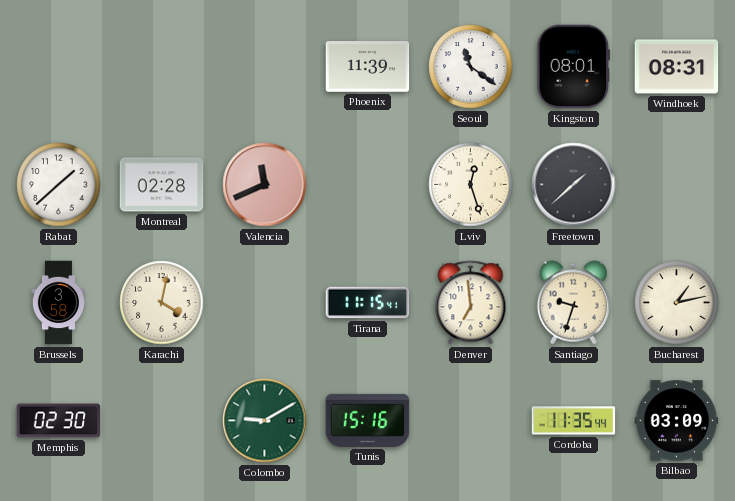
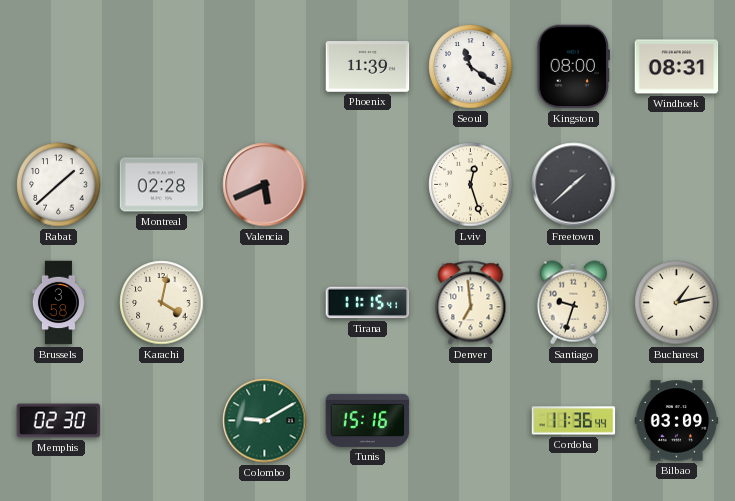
Kingston: 08:01 -> 08:00
Valencia: 11:41 -> 5:41
Cordoba: 11:35 -> 11:36
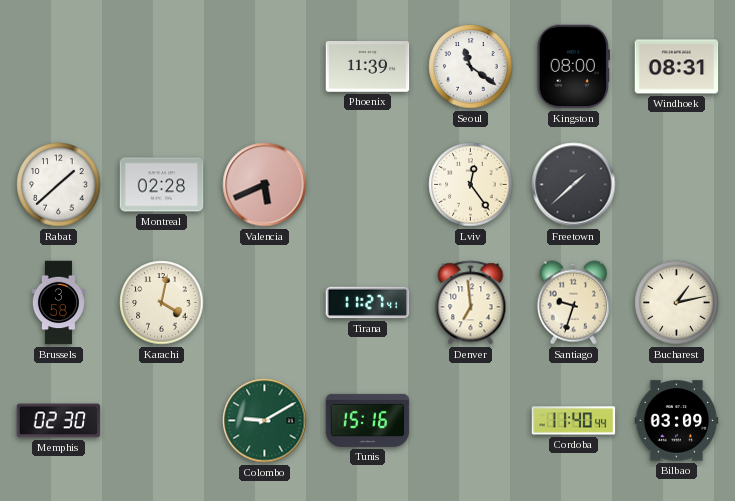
Lviv: 12:27 -> 12:24
Tirana: 11:15 -> 11:27
Cordoba: 11:36 -> 11:40
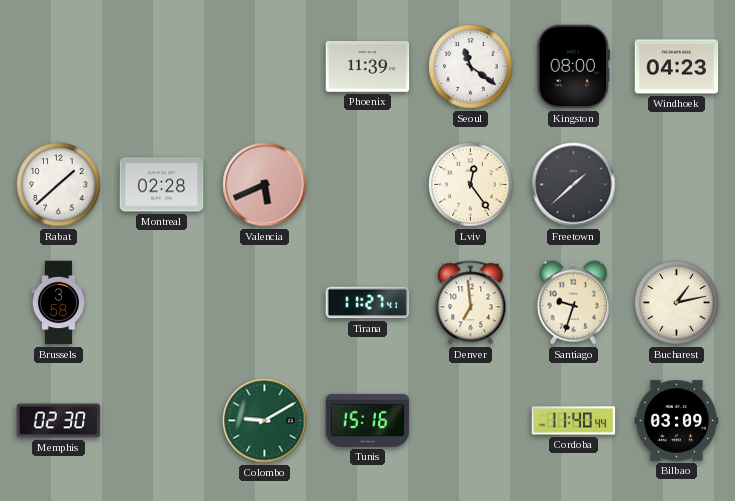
Windhoek: 08:31 -> 04:23
Karachi: 4:02 -> none
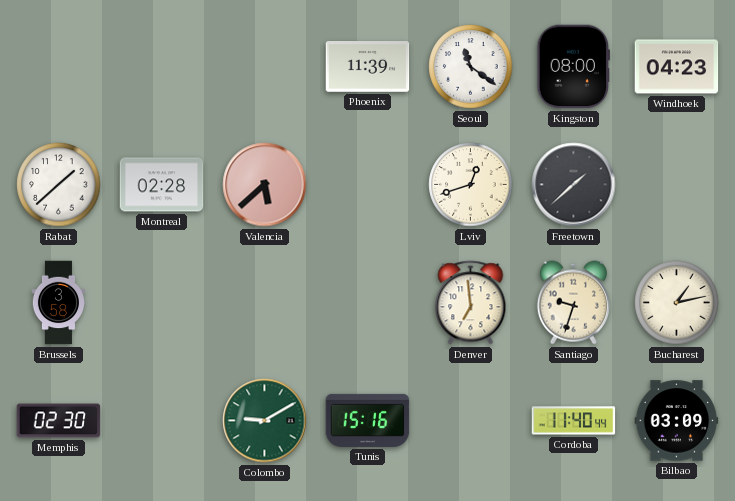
Valencia: 5:41 -> 5:38
Lviv: 12:24 -> 12:42
Tirana: 11:27 -> none
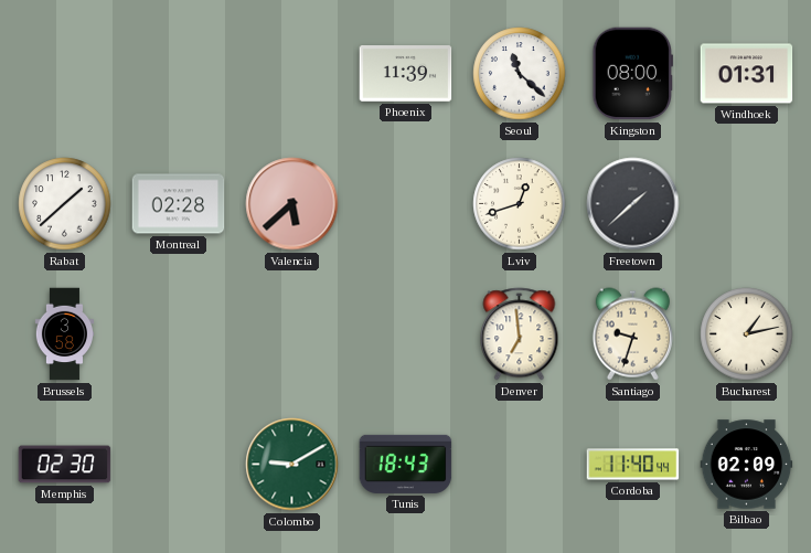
Seoul: 11:21 -> 11:22
Windhoek: 04:23 -> 01:31
Tunis: 15:16 -> 18:43
Bilbao: 03:09 -> 02:09
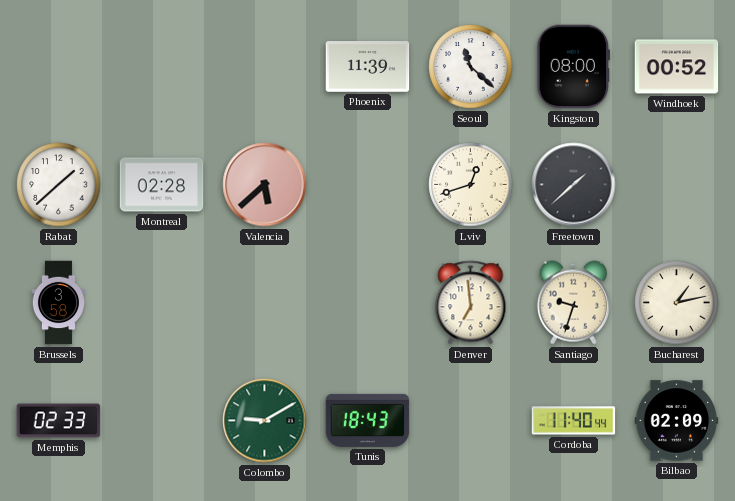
Windhoek: 01:31 -> 00:52
Memphis: 02:30 -> 02:33
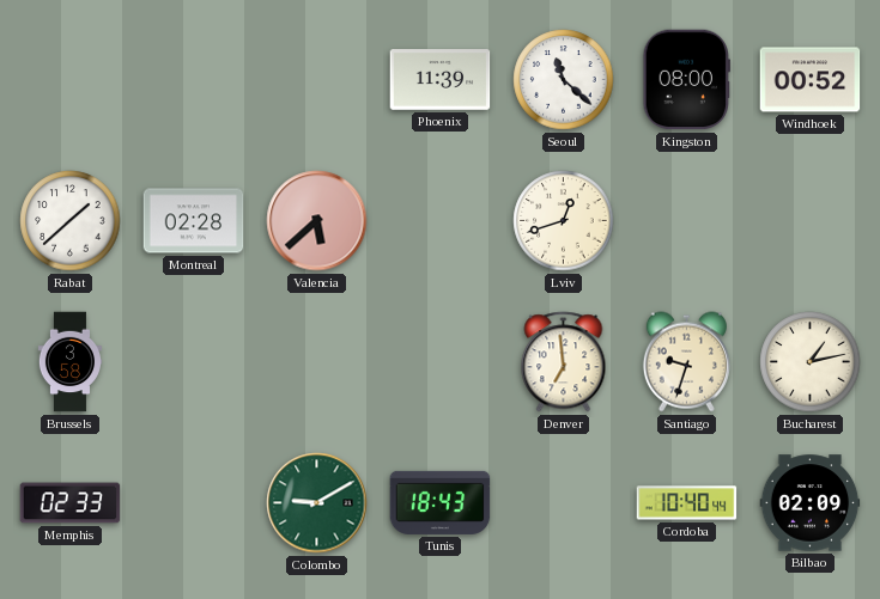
Freetown: 1:38 -> none
Cordoba: 11:40 -> 10:40
